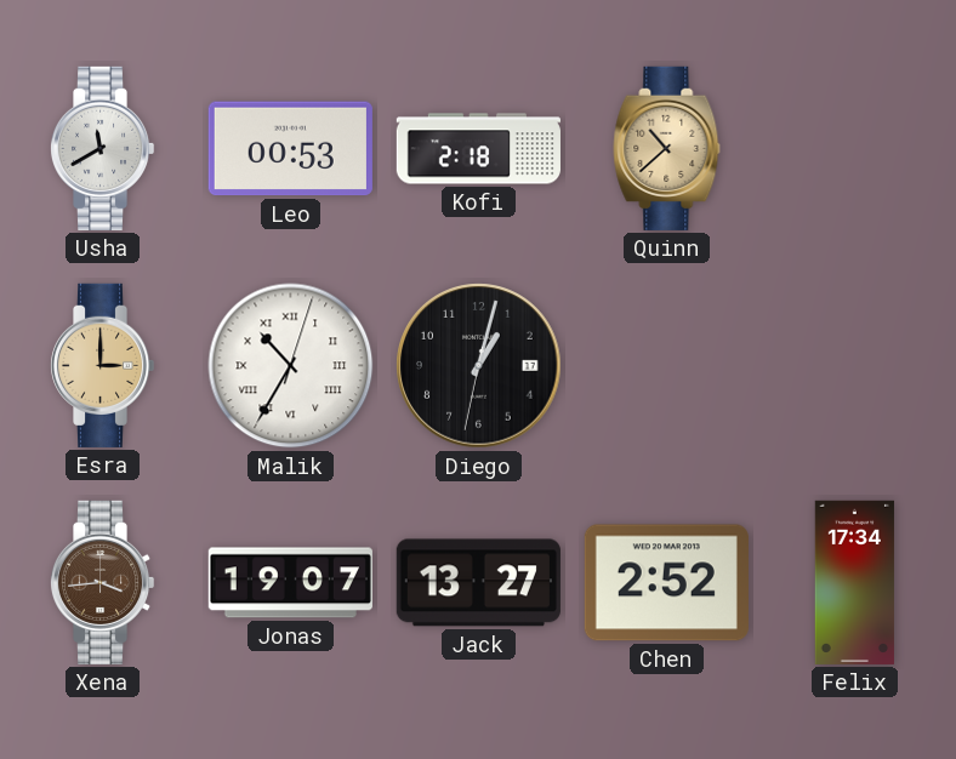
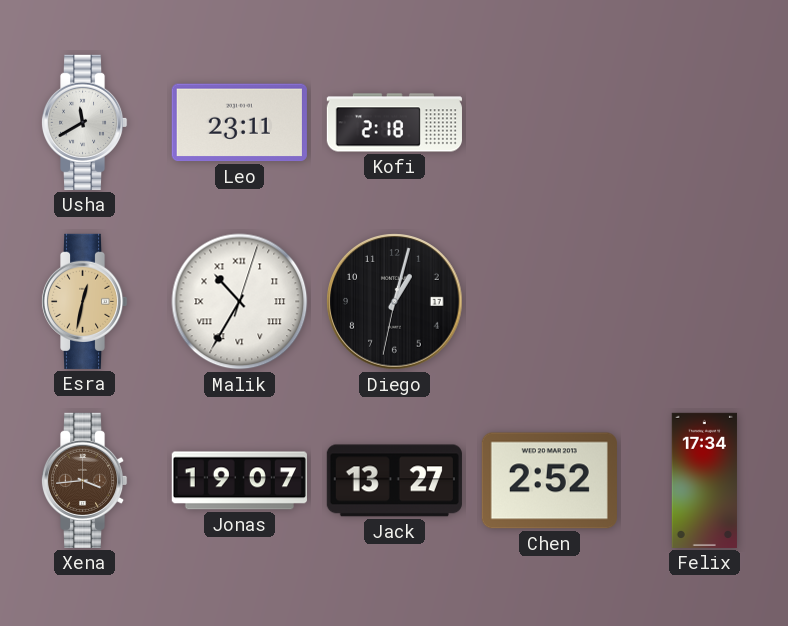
Leo: 00:53 -> 23:11
Quinn: 10:38 -> none
Esra: 3:00 -> 12:32
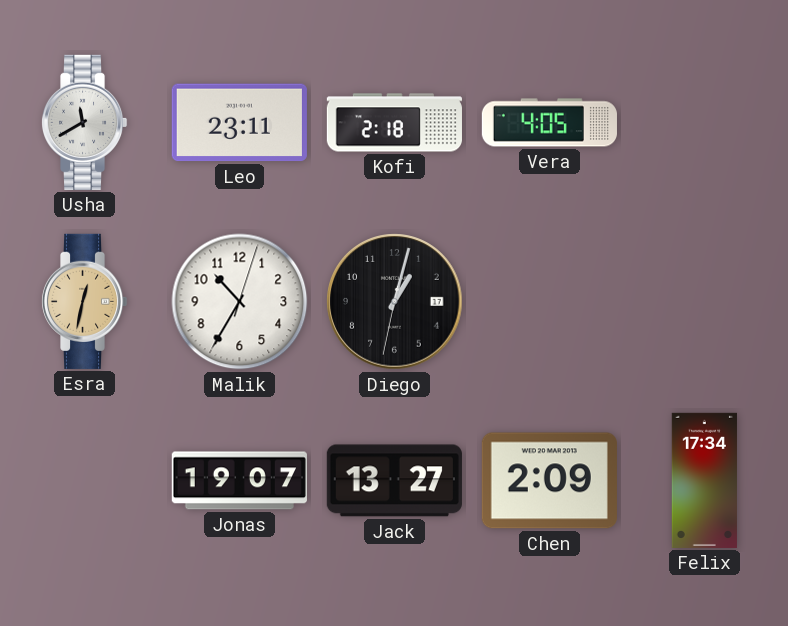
Vera: none -> 4:05
Malik numerals: Roman -> Arabic
Xena: 3:44 -> none
Chen: 2:52 -> 2:09
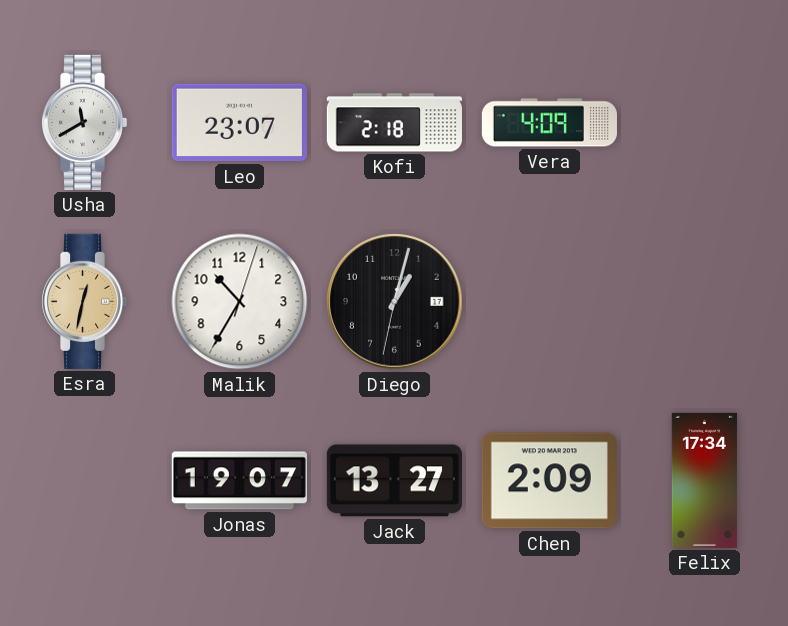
Leo: 23:11 -> 23:07
Vera: 4:05 -> 4:09
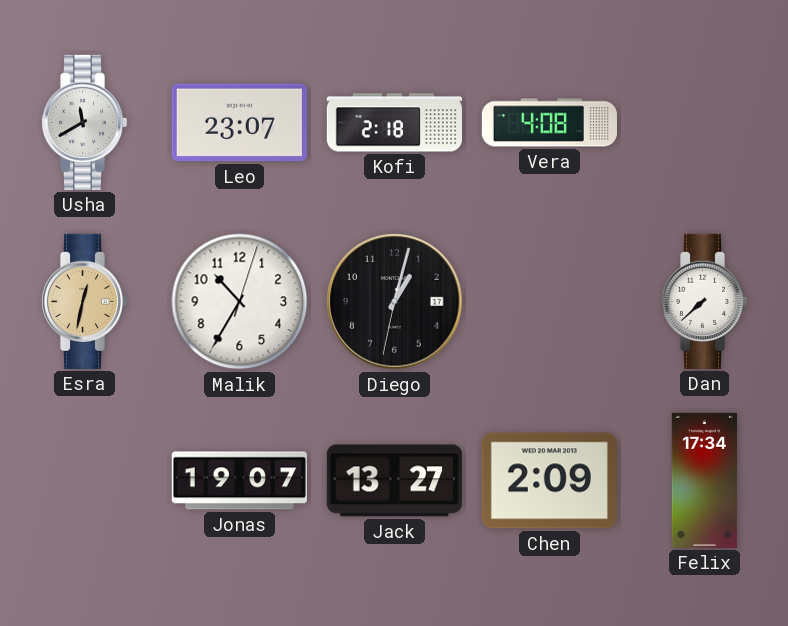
Vera: 4:09 -> 4:08
Dan: none -> 7:38
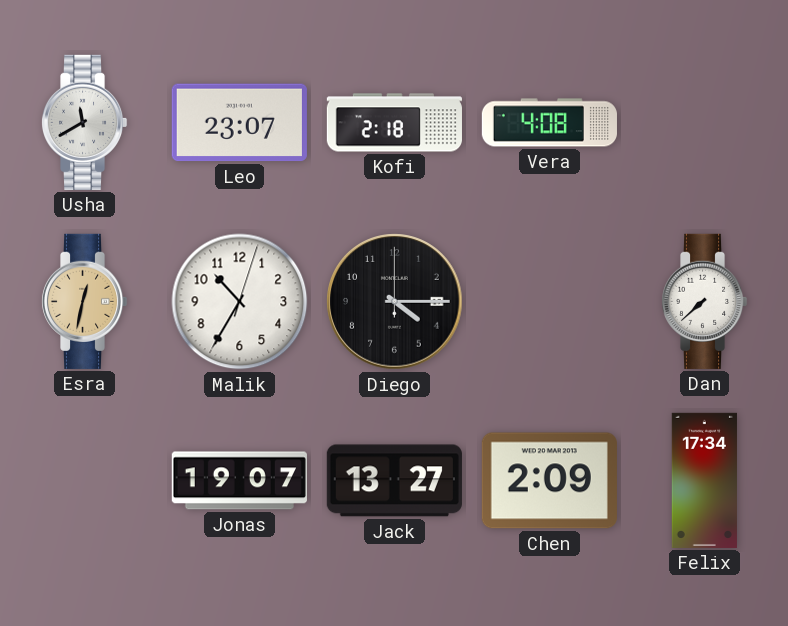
Diego: 1:02 -> 4:15
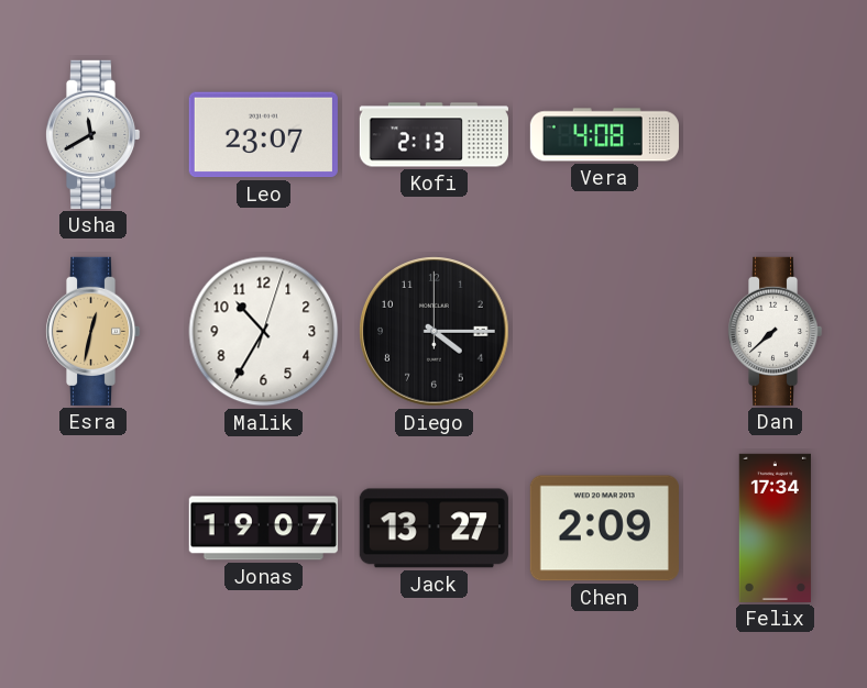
Kofi: 2:18 -> 2:13
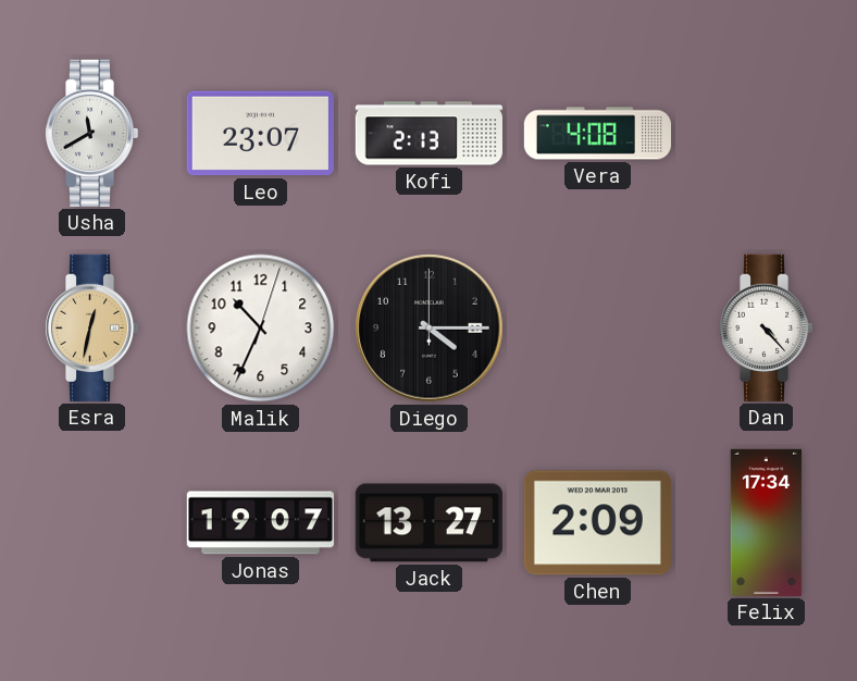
Malik: 10:35 -> 10:34
Dan: 7:38 -> 4:23
